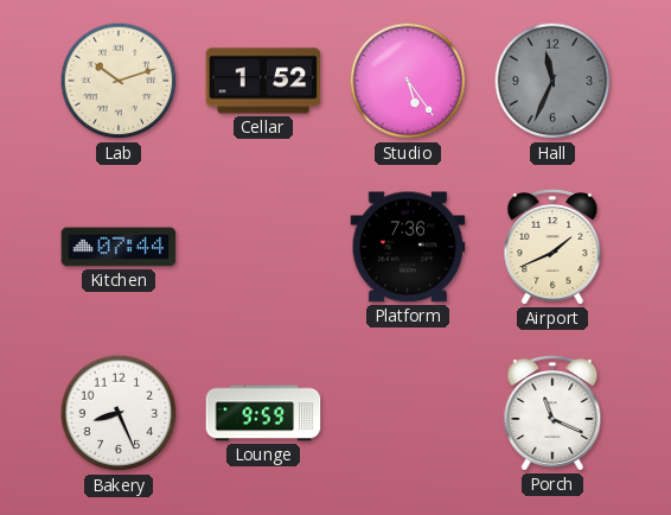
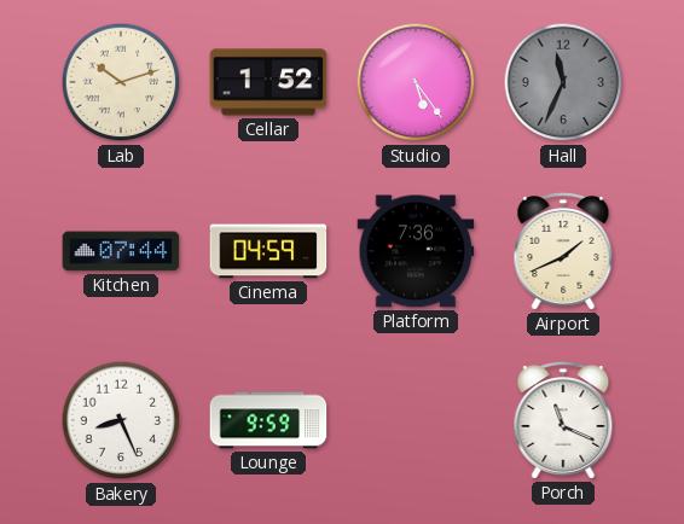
Cinema: none -> 04:59
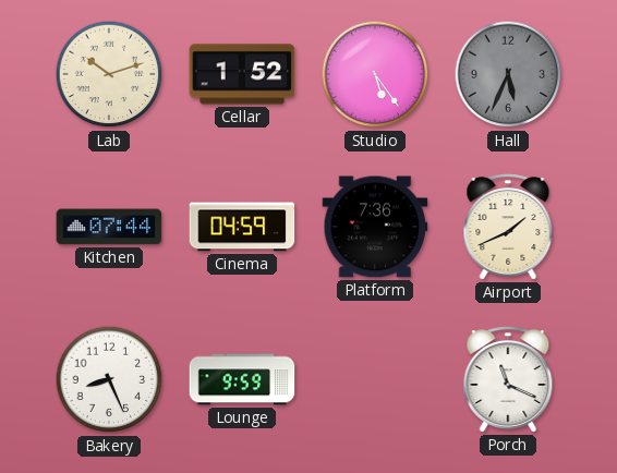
Hall: 11:34 -> 5:34
